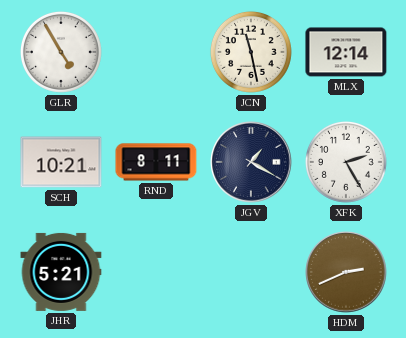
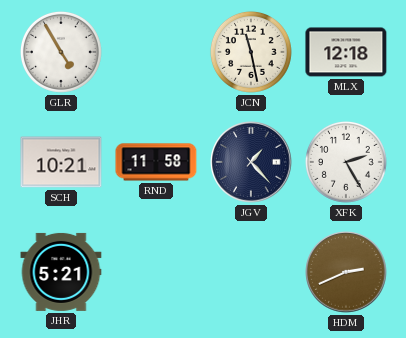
MLX: 12:14 -> 12:18
RND: 8:11 -> 11:58
JGV: 1:20 -> 1:23
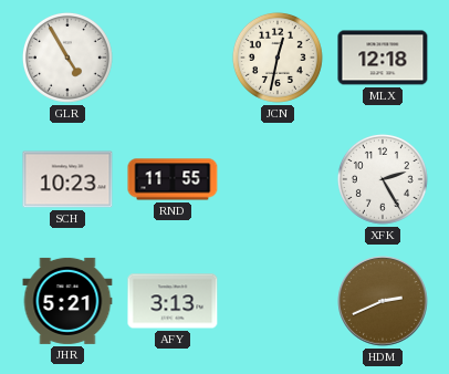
JCN: 11:28 -> 12:32
SCH: 10:21 -> 10:23
RND: 11:58 -> 11:55
JGV: 1:23 -> none
AFY: none -> 3:13
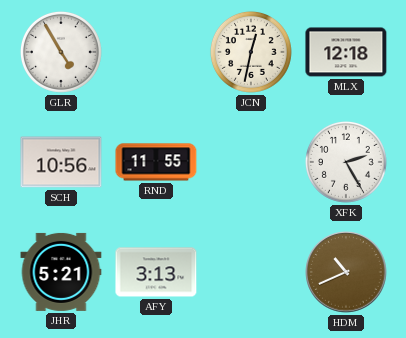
SCH: 10:23 -> 10:56
HDM: 2:41 -> 10:41
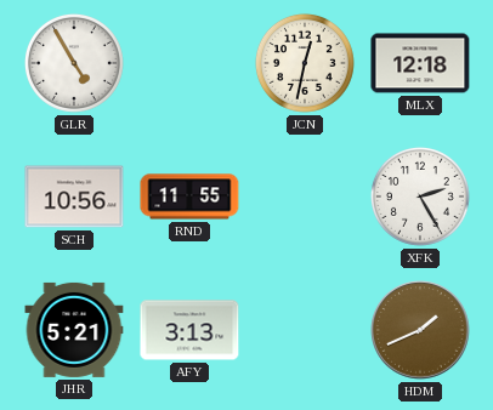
HDM: 10:41 -> 1:41
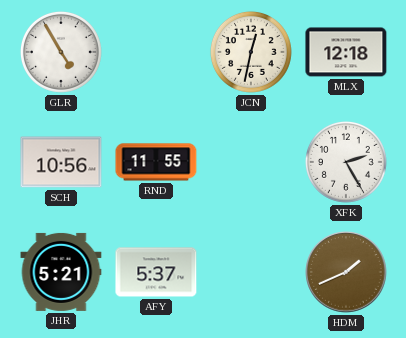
AFY: 3:13 -> 5:37
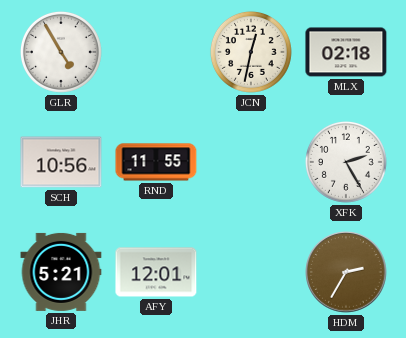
MLX: 12:18 -> 02:18
AFY: 5:37 -> 12:01
HDM: 1:41 -> 2:35
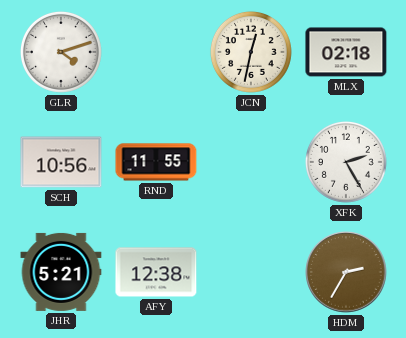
GLR: 4:55 -> 4:12
AFY: 12:01 -> 12:38
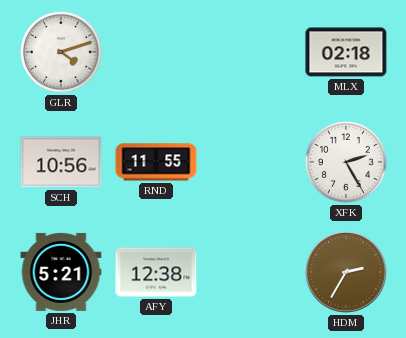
JCN: 12:32 -> none
